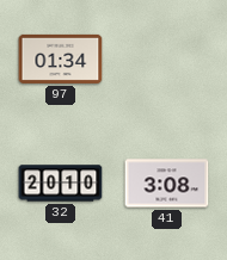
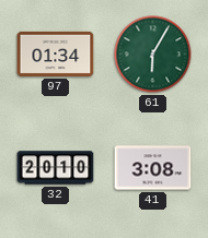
61: none -> 6:05
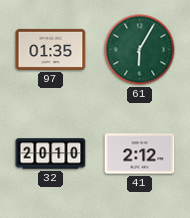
97: 01:34 -> 01:35
41: 3:08 -> 2:12
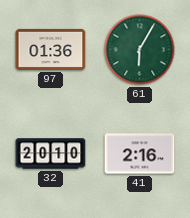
97: 01:35 -> 01:36
41: 2:12 -> 2:16
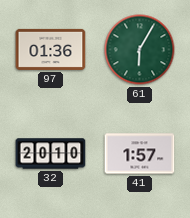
41: 2:16 -> 1:57
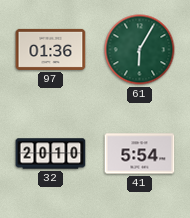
41: 1:57 -> 5:54
